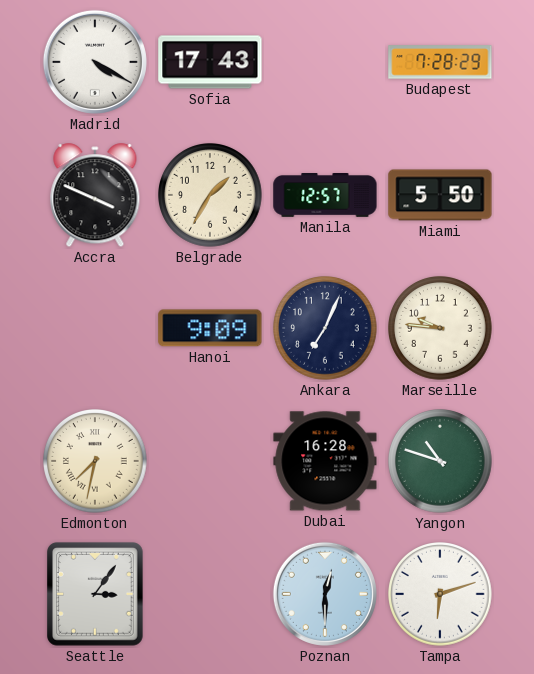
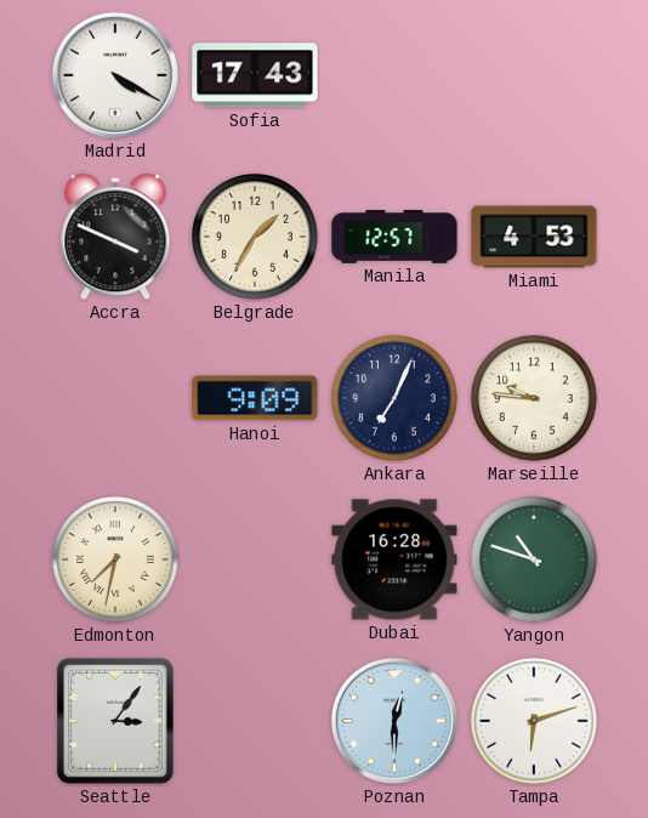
Budapest: 7:28 -> none
Miami: 5:50 -> 4:53
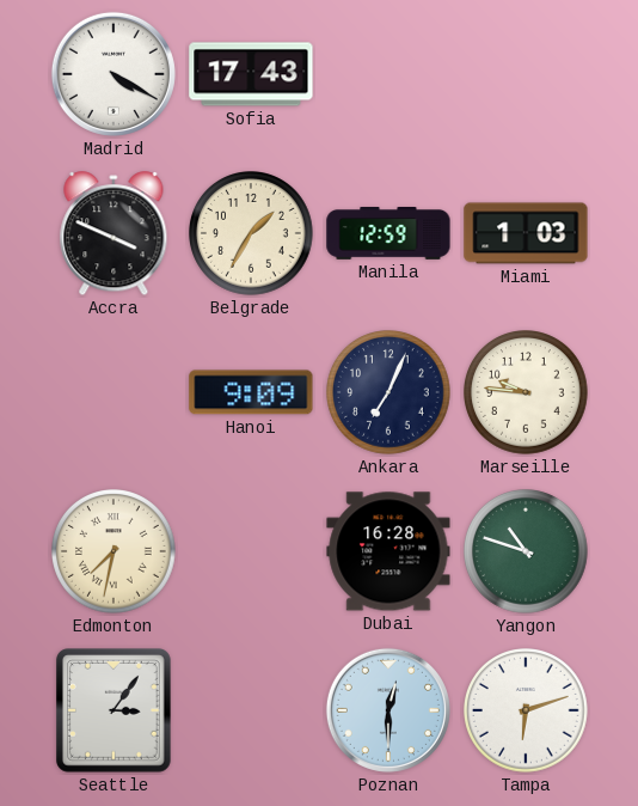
Manila: 12:57 -> 12:59
Miami: 4:53 -> 1:03
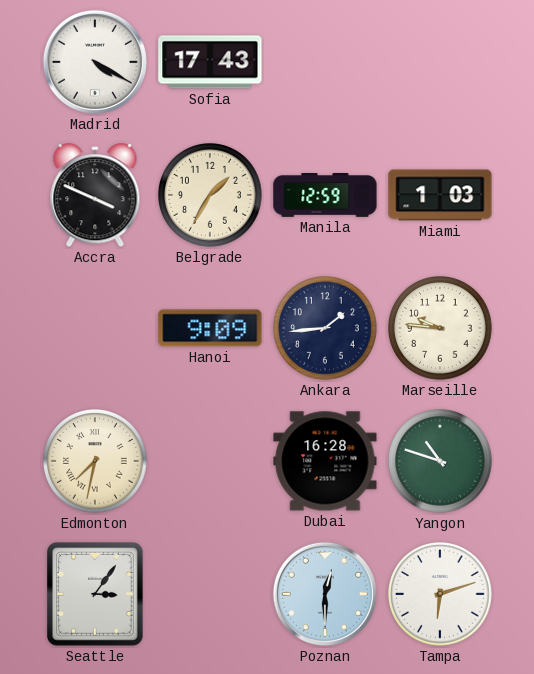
Ankara: 7:04 -> 1:44
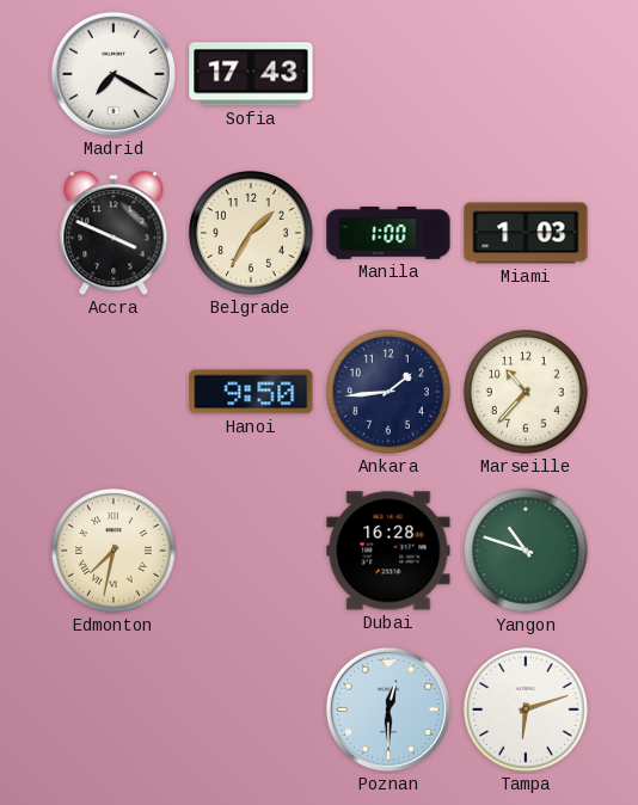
Madrid: 4:20 -> 7:20
Manila: 12:59 -> 1:00
Hanoi: 9:09 -> 9:50
Marseille: 9:46 -> 10:37
Seattle: 3:06 -> none
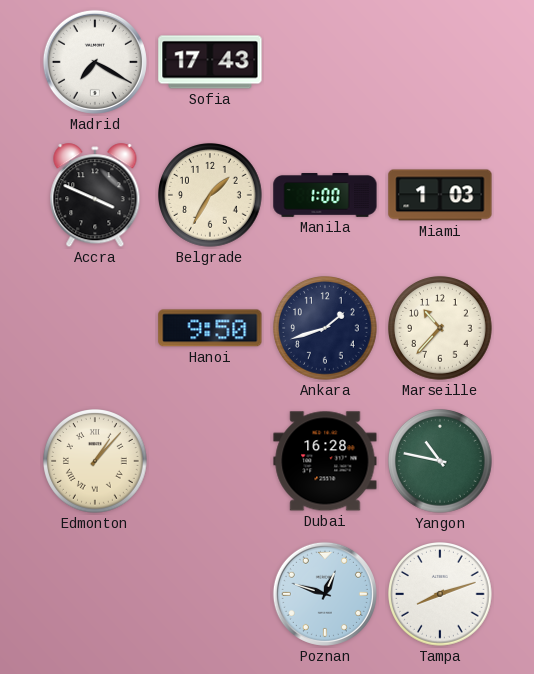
Ankara: 1:44 -> 1:42
Edmonton: 7:32 -> 1:07
Yangon: 10:48 -> 10:47
Poznan: 12:30 -> 12:48
Tampa: 6:12 -> 8:12
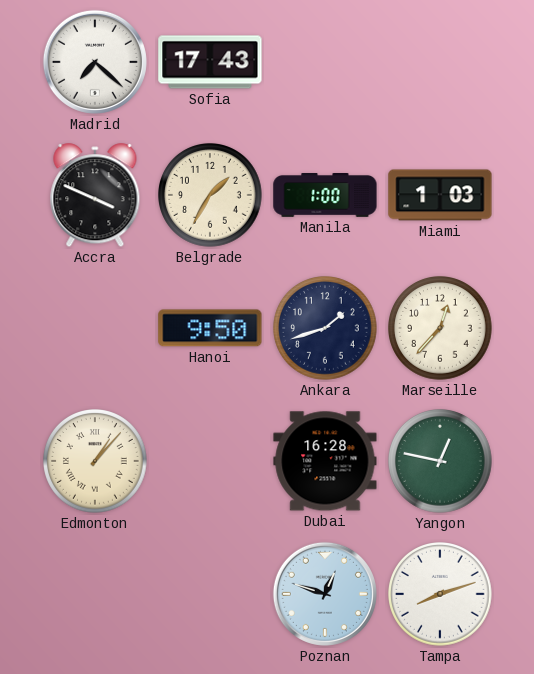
Madrid: 7:20 -> 7:22
Marseille: 10:37 -> 12:37
Yangon: 10:47 -> 12:47
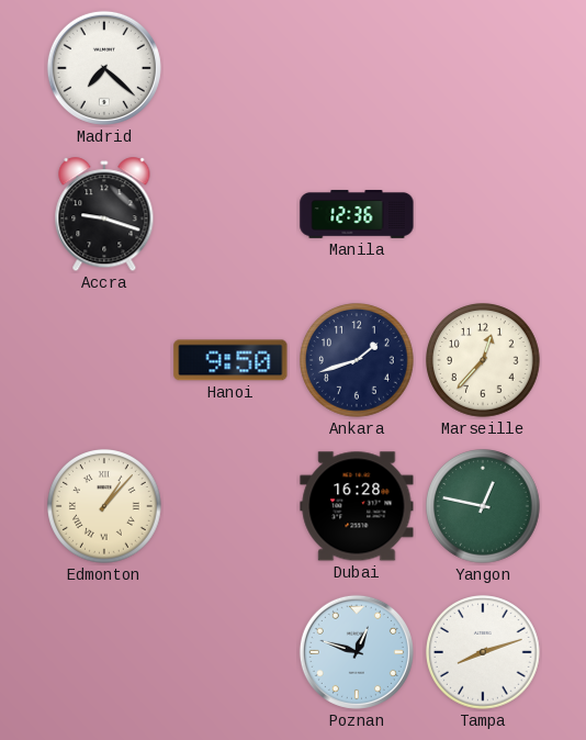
Sofia: 17:43 -> none
Accra: 3:49 -> 9:18
Belgrade: 1:35 -> none
Manila: 1:00 -> 12:36
Miami: 1:03 -> none
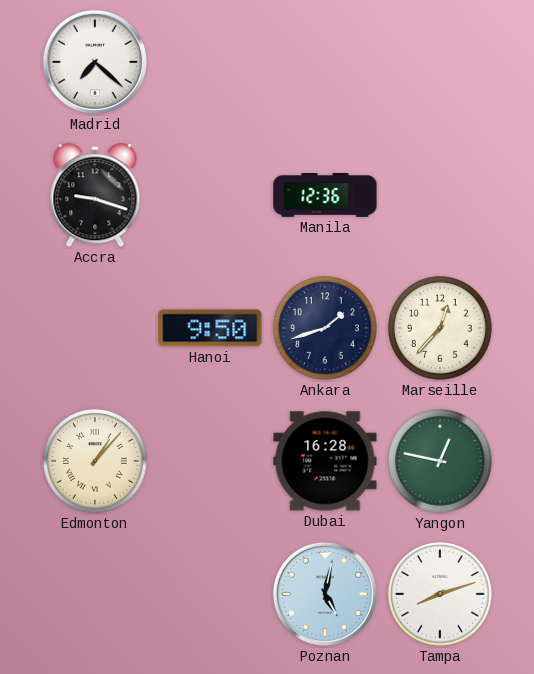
Poznan: 12:48 -> 5:02
